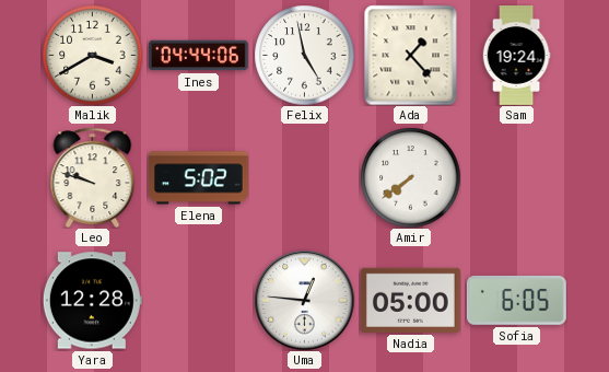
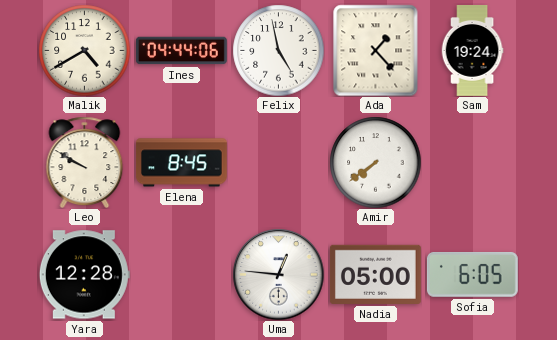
Malik: 3:40 -> 4:40
Leo: 9:48 -> 9:50
Elena: 5:02 -> 8:45
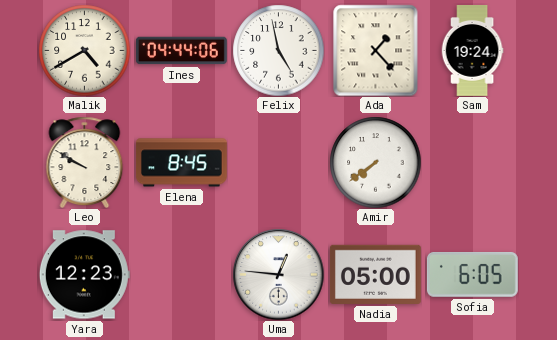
Yara: 12:28 -> 12:23
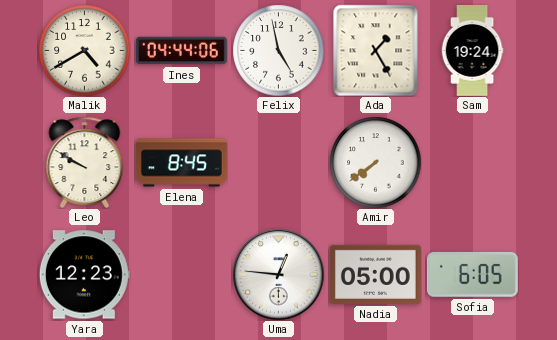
Ada: 1:23 -> 1:25
